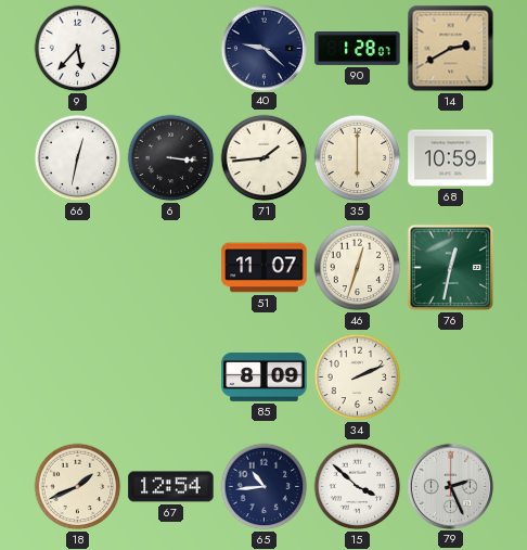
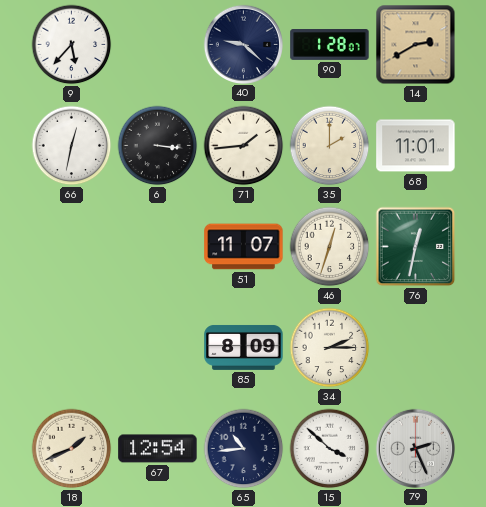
35: 6:00 -> 2:00
68: 10:59 -> 11:01
34: 2:11 -> 2:15
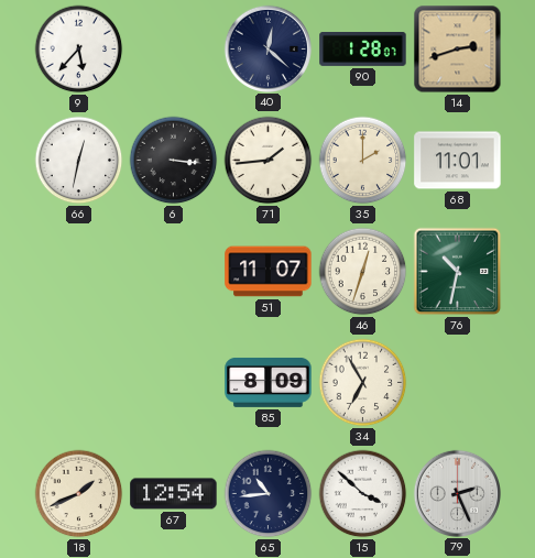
40: 9:22 -> 12:22
14: 2:40 -> 2:42
76: 12:32 -> 10:32
34: 2:15 -> 6:55
